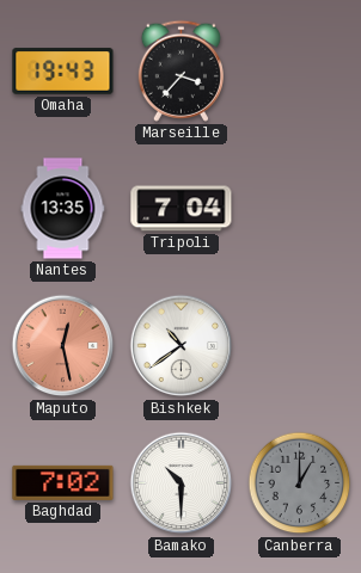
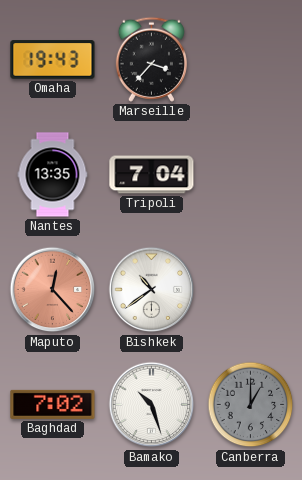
Maputo: 12:28 -> 12:23
Bamako: 10:30 -> 10:27
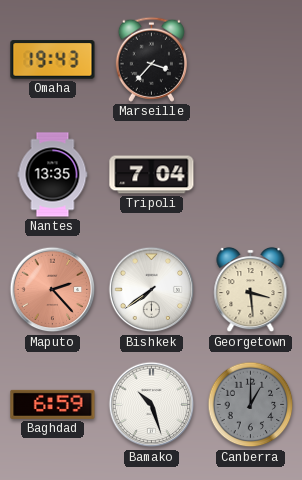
Maputo: 12:23 -> 2:23
Bishkek: 10:39 -> 7:39
Georgetown: none -> 3:29
Baghdad: 7:02 -> 6:59
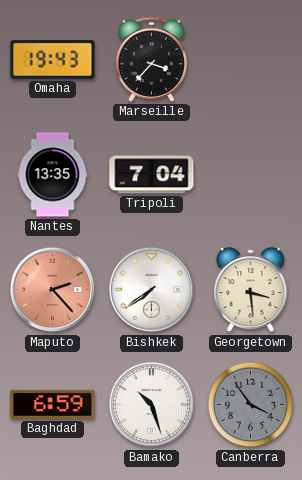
Canberra: 1:00 -> 3:54
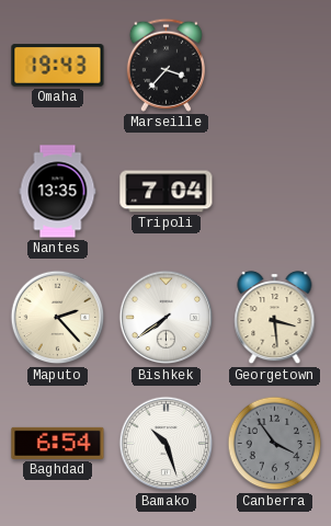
Maputo dial: salmon -> cream
Baghdad: 6:59 -> 6:54
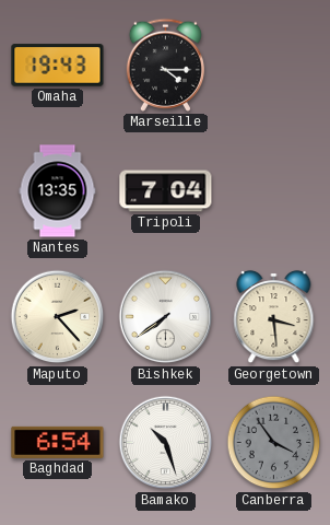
Marseille: 3:37 -> 4:15
